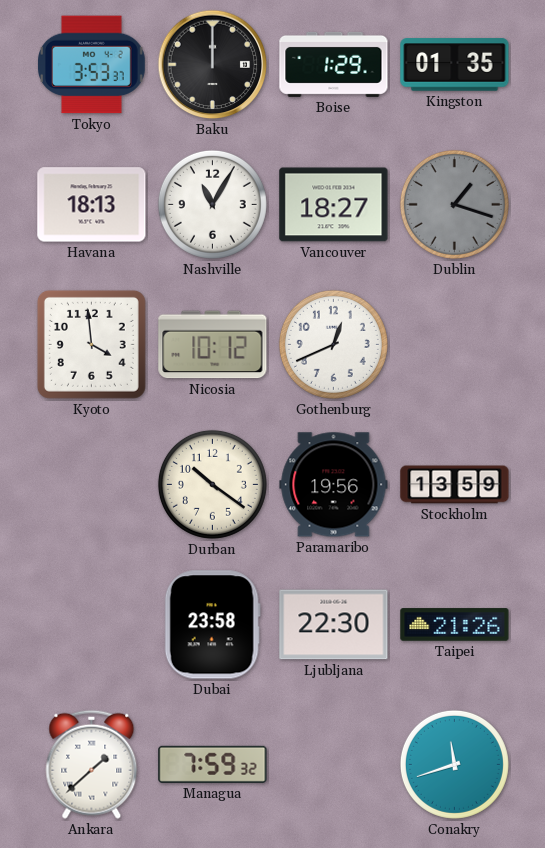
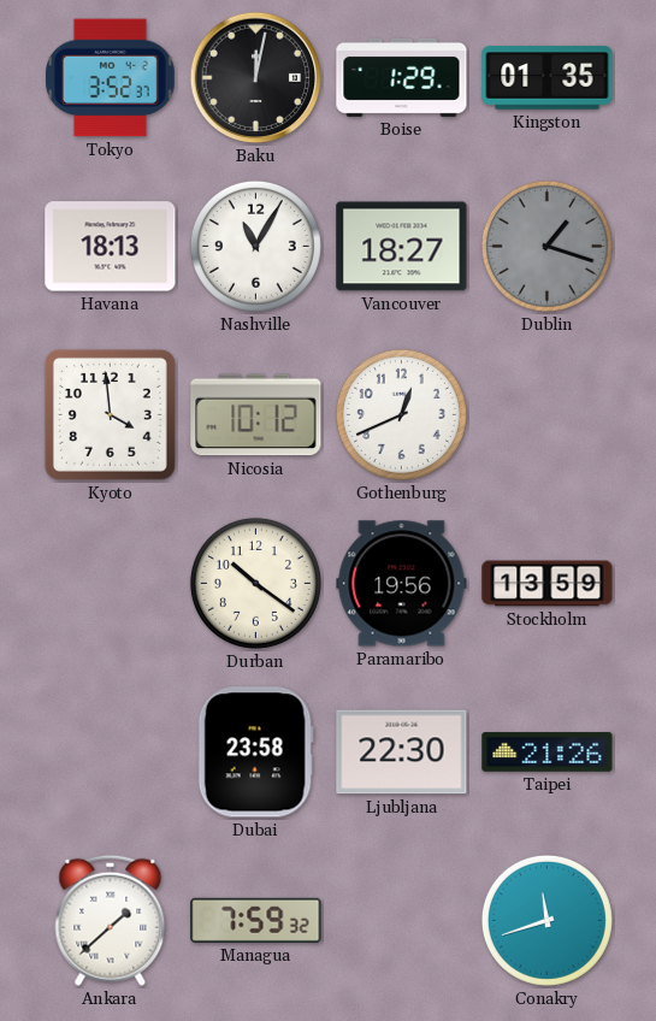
Tokyo: 3:53 -> 3:52
Baku: 12:00 -> 12:02
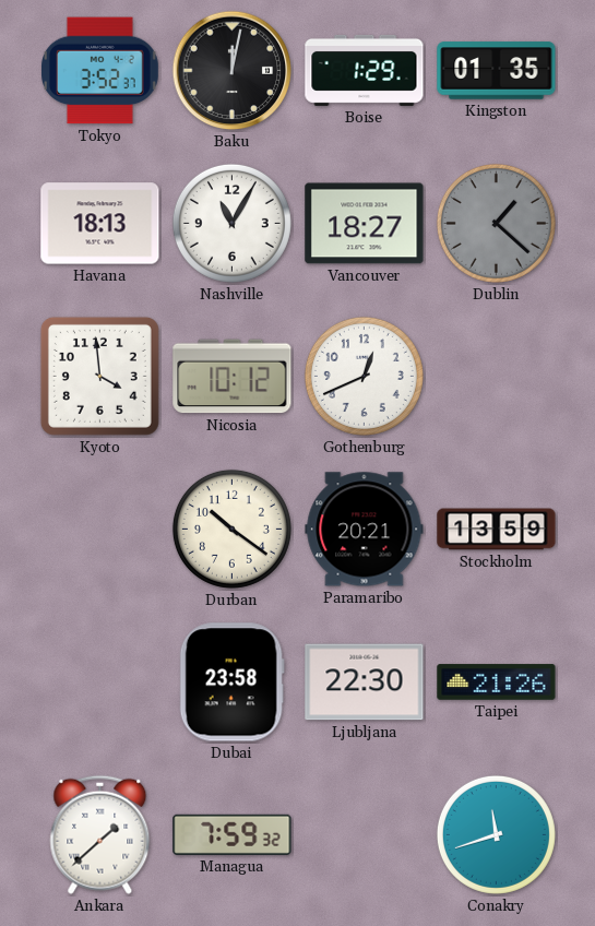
Dublin: 1:18 -> 1:22
Paramaribo: 19:56 -> 20:21
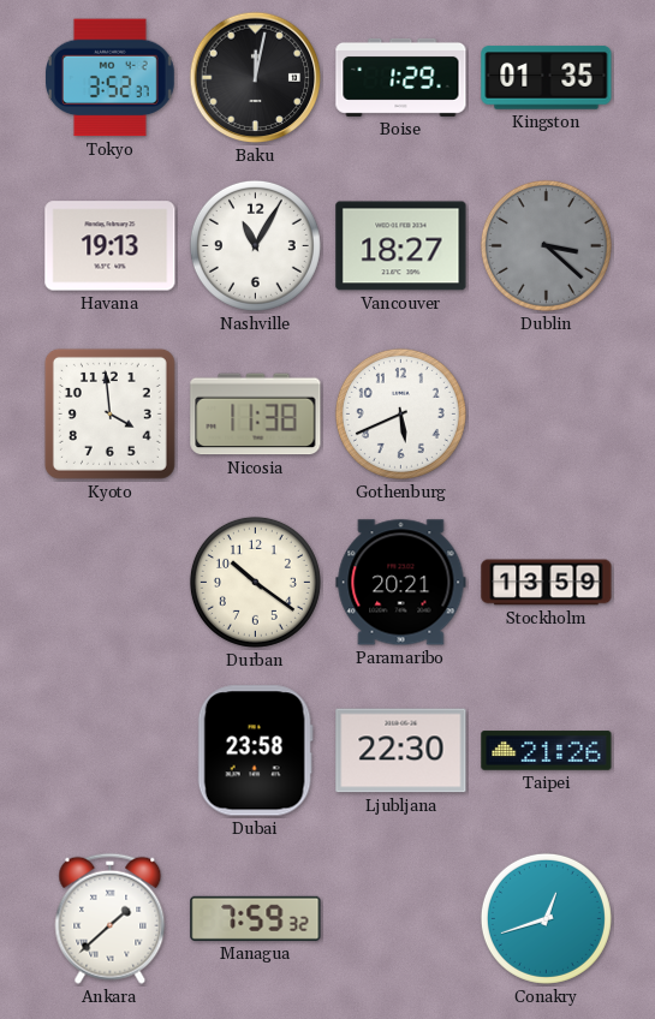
Havana: 18:13 -> 19:13
Dublin: 1:22 -> 3:22
Nicosia: 10:12 -> 11:38
Gothenburg: 12:41 -> 5:41
Conakry: 11:42 -> 12:42
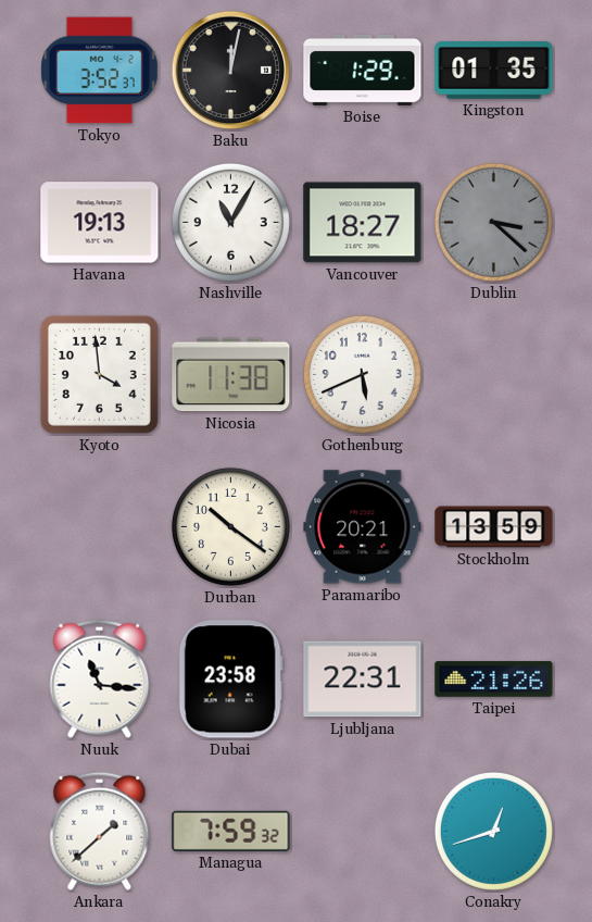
Nuuk: none -> 11:16
Ljubljana: 22:30 -> 22:31
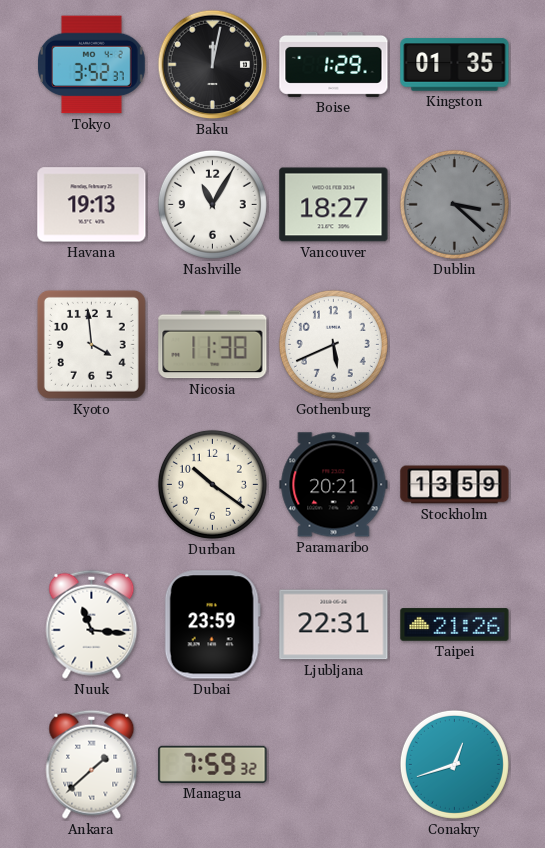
Dubai: 23:58 -> 23:59
